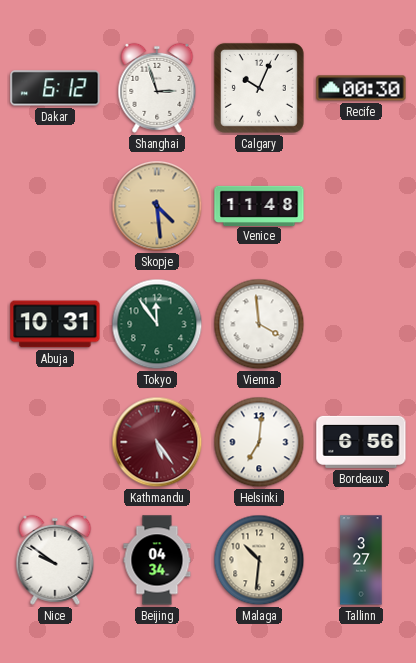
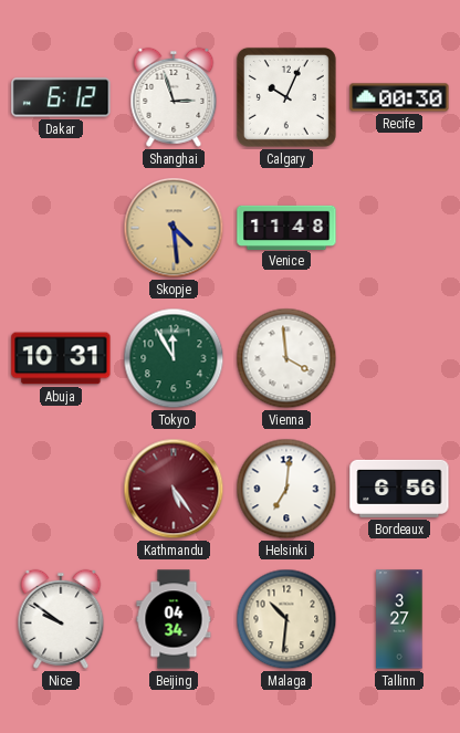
Tokyo: 11:54 -> 11:55
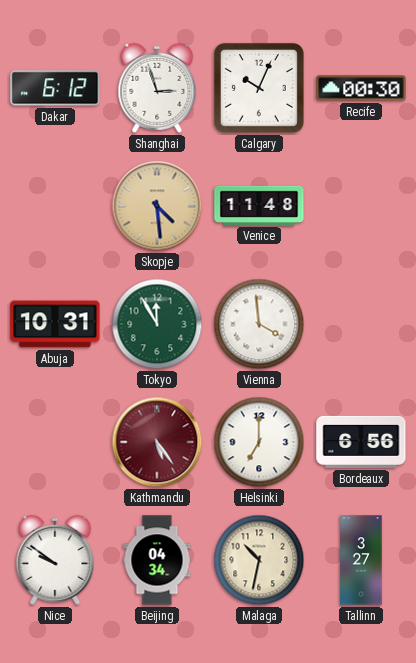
Helsinki: 7:01 -> 7:00
Malaga: 10:31 -> 10:32
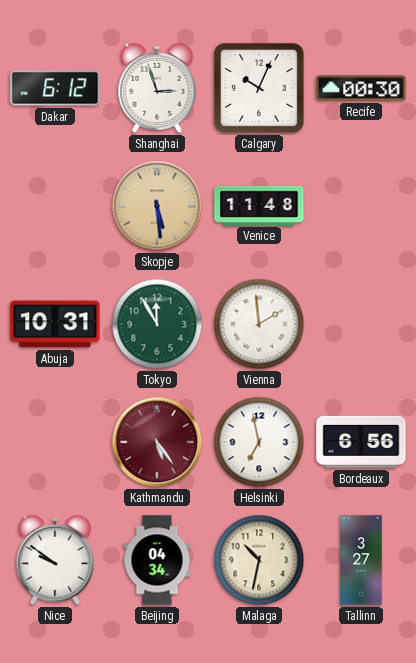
Skopje: 4:29 -> 5:29
Vienna: 3:59 -> 1:59
Helsinki: 7:00 -> 6:58
